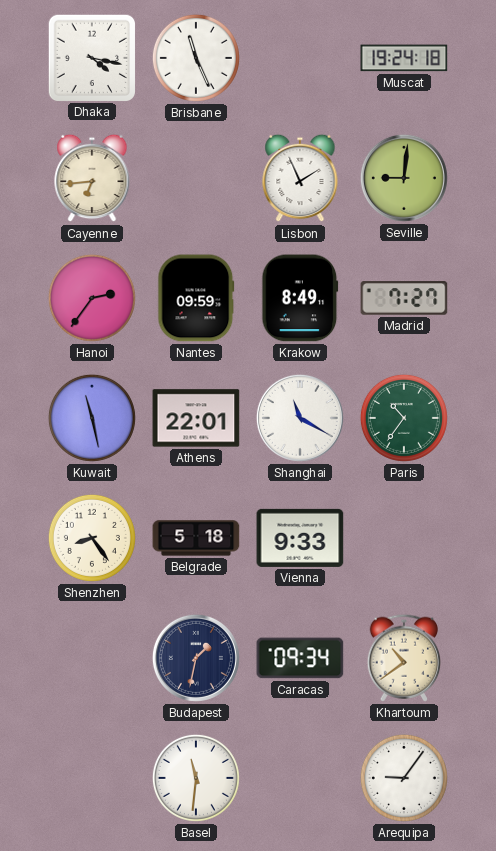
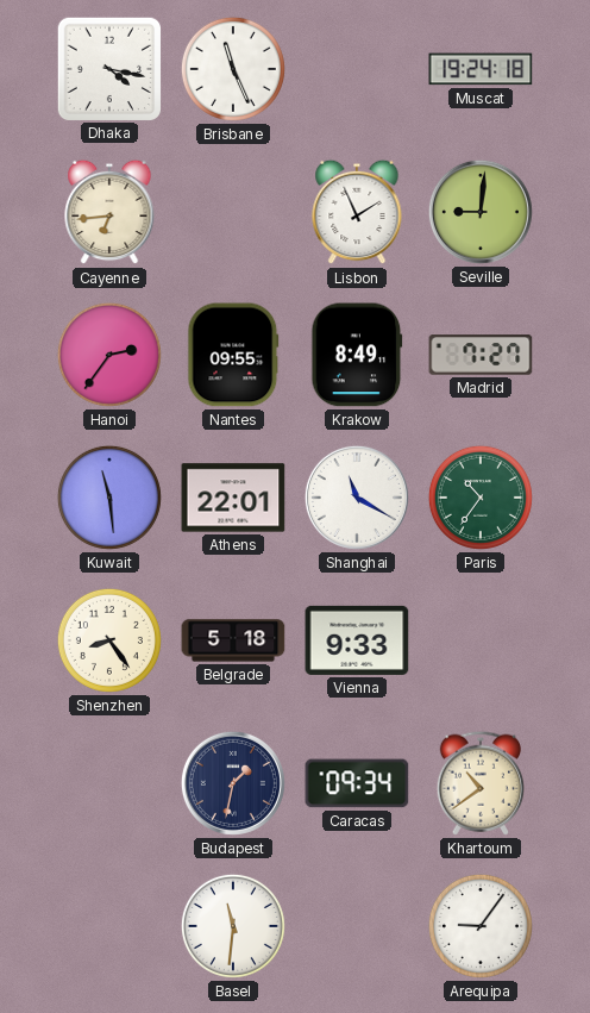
Nantes: 09:59 -> 09:55
Kuwait: 11:28 -> 11:29
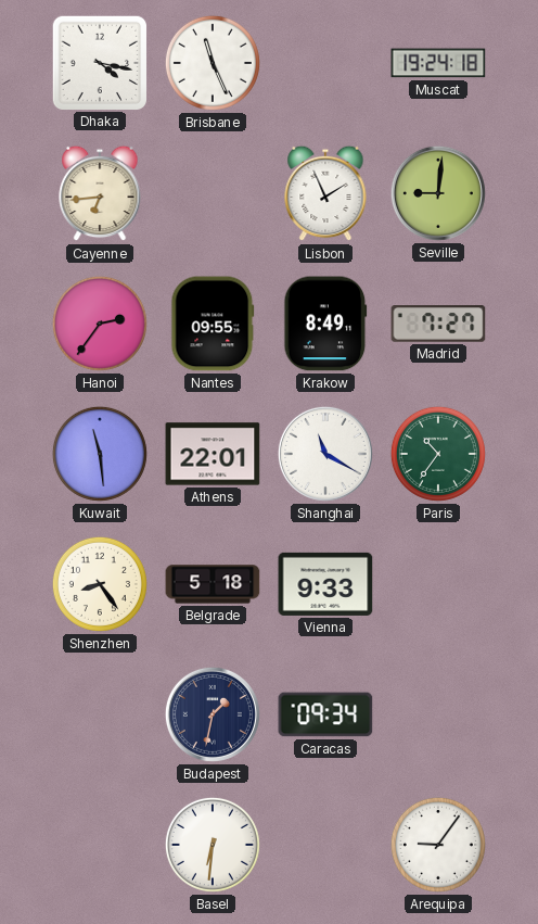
Khartoum: 10:39 -> none
Basel: 11:31 -> 6:31
